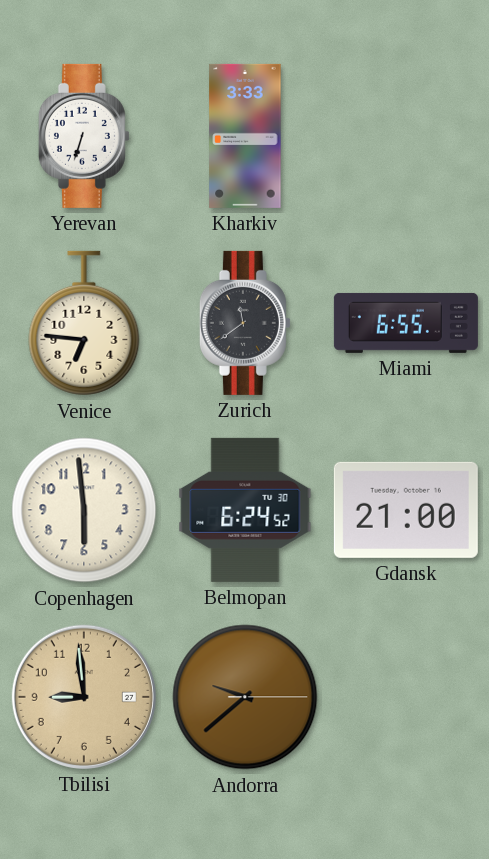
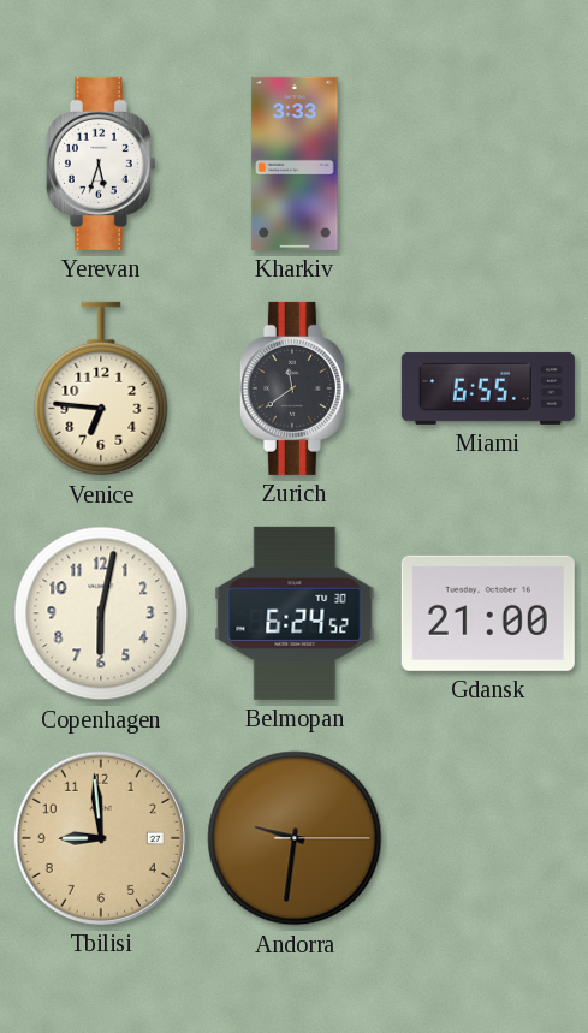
Yerevan: 6:33 -> 5:33
Copenhagen: 5:59 -> 6:02
Andorra: 9:38 -> 9:31
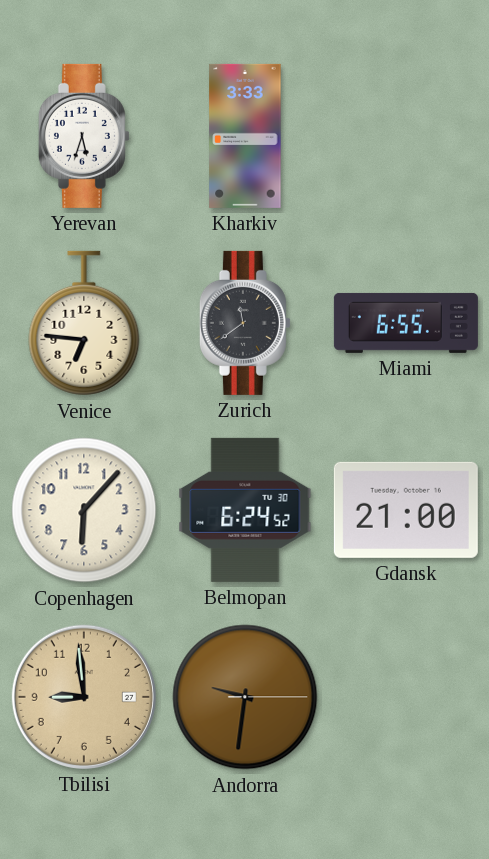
Copenhagen: 6:02 -> 6:07
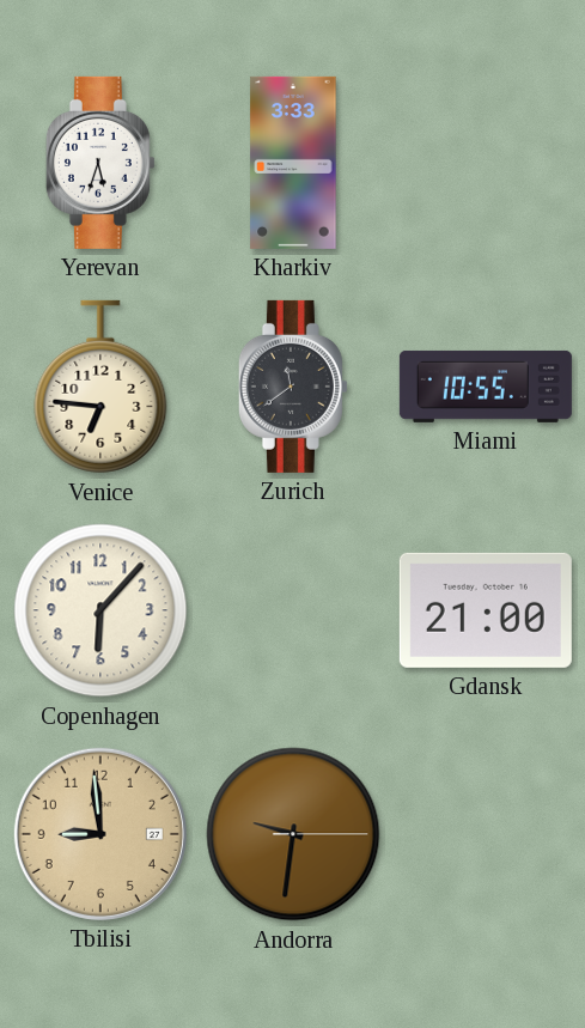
Miami: 6:55 -> 10:55
Belmopan: 6:24 -> none
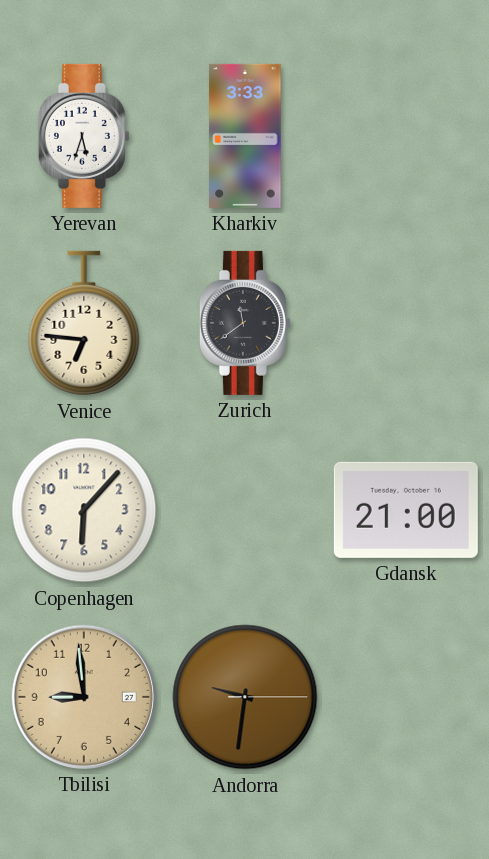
Miami: 10:55 -> none
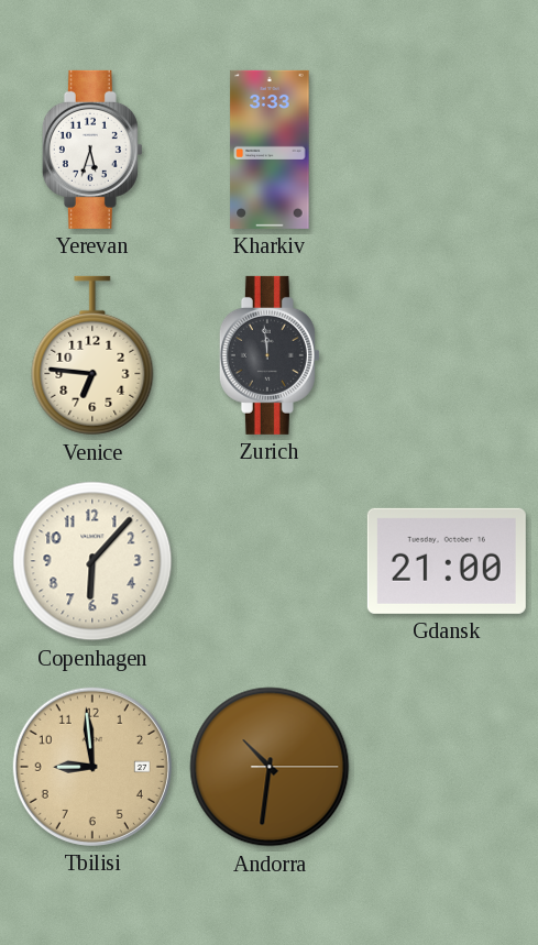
Zurich: 11:39 -> 11:59
Andorra: 9:31 -> 10:31
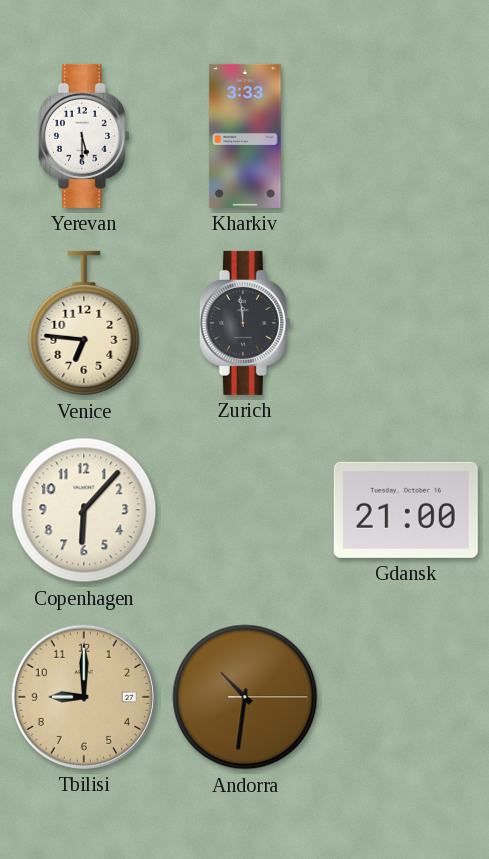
Yerevan: 5:33 -> 5:30
Tbilisi: 8:59 -> 9:00
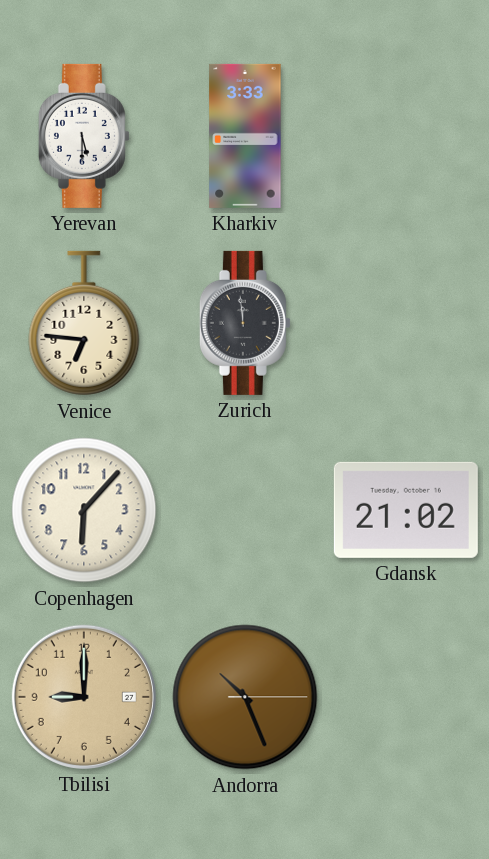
Gdansk: 21:00 -> 21:02
Andorra: 10:31 -> 10:26
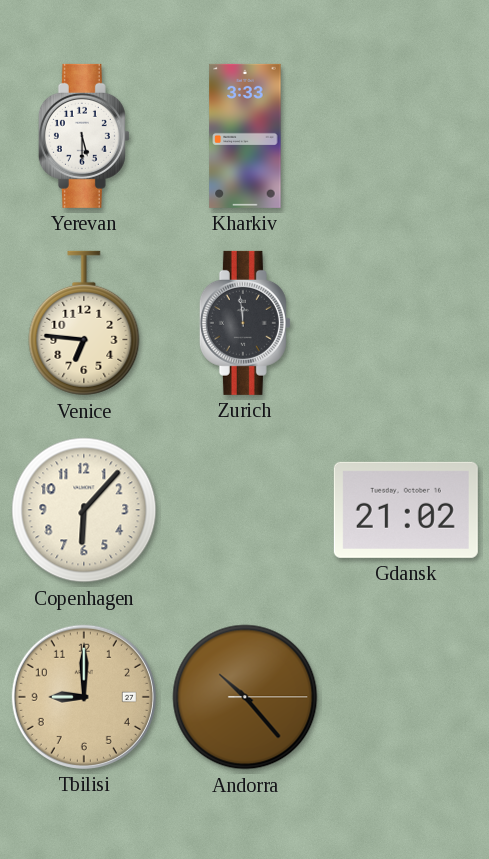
Andorra: 10:26 -> 10:23
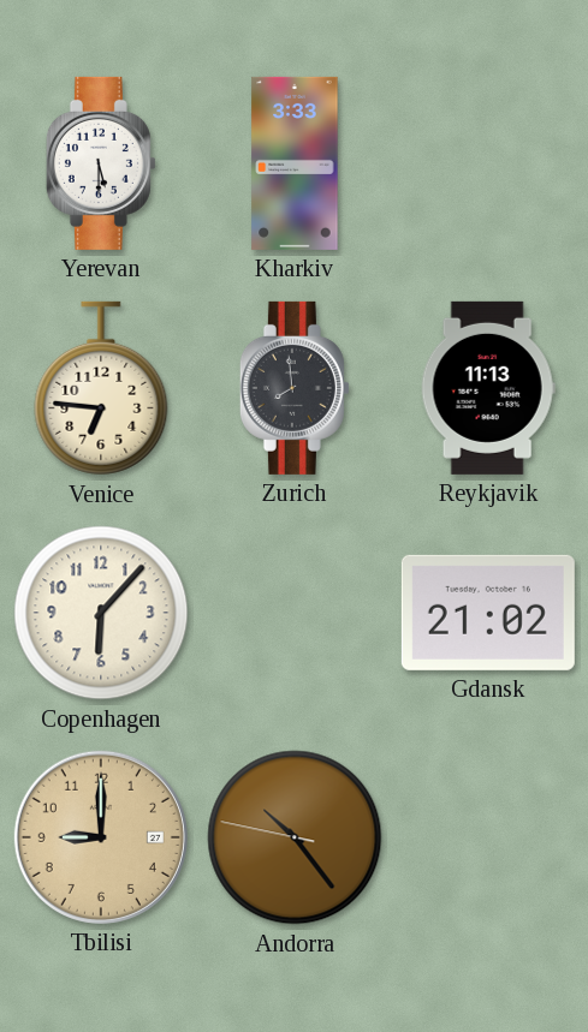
Zurich: 11:59 -> 7:59
Reykjavik: none -> 11:13
Andorra: 10:23:15 -> 10:23:47
